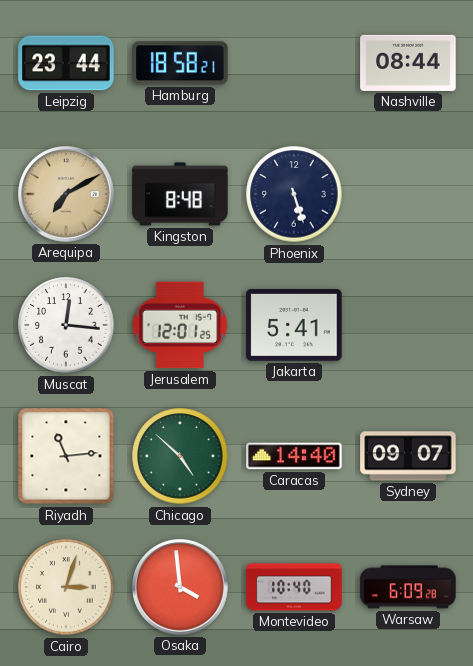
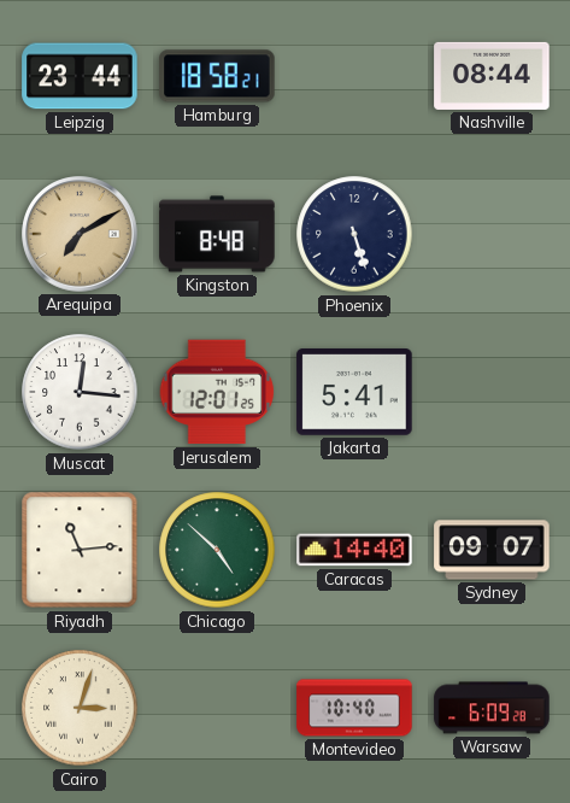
Osaka: 3:59 -> none
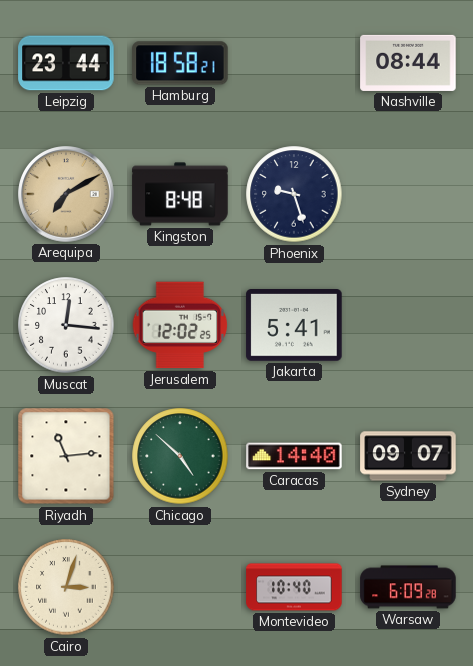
Phoenix: 5:27 -> 9:27
Jerusalem: 12:01 -> 12:02
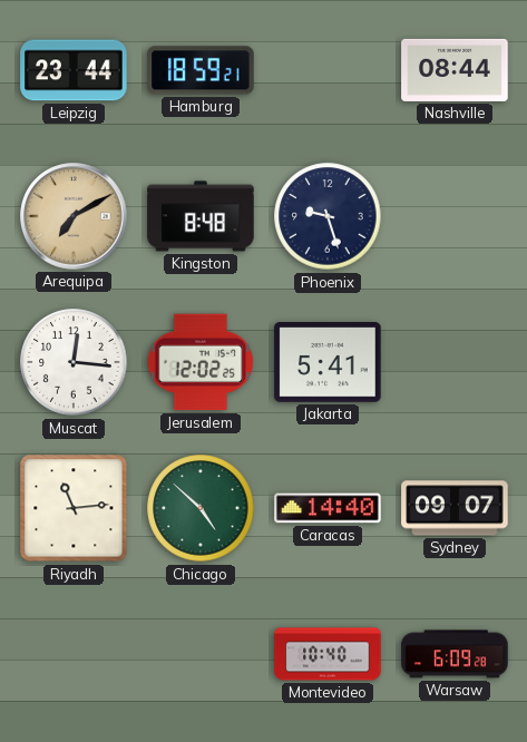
Hamburg: 18:58 -> 18:59
Cairo: 3:03 -> none
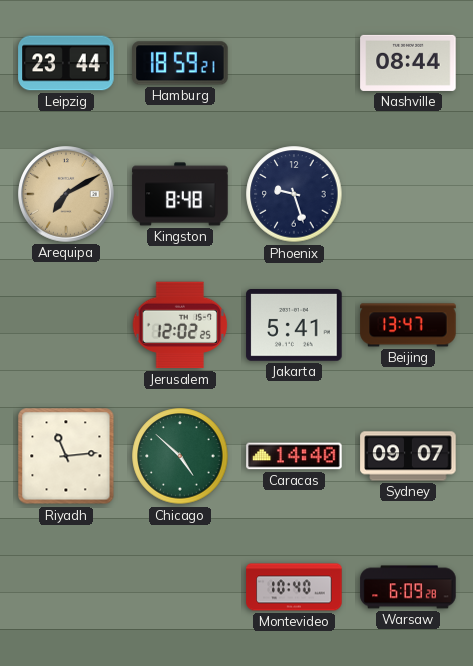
Muscat: 12:16 -> none
Beijing: none -> 13:47
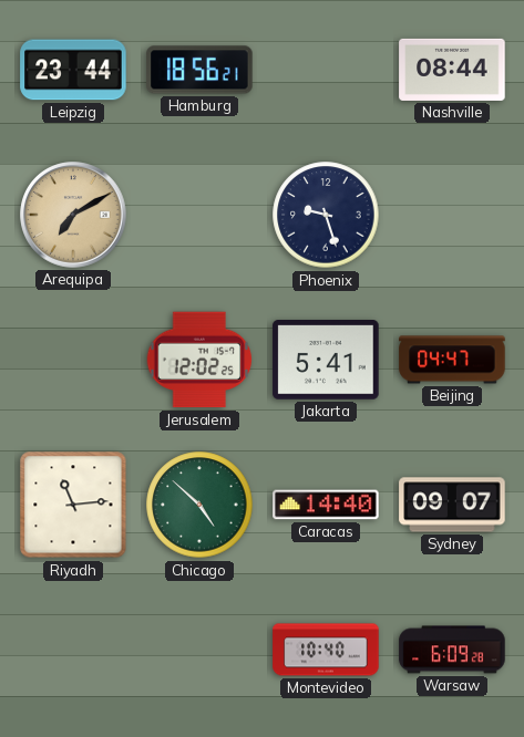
Hamburg: 18:59 -> 18:56
Kingston: 8:48 -> none
Beijing: 13:47 -> 04:47
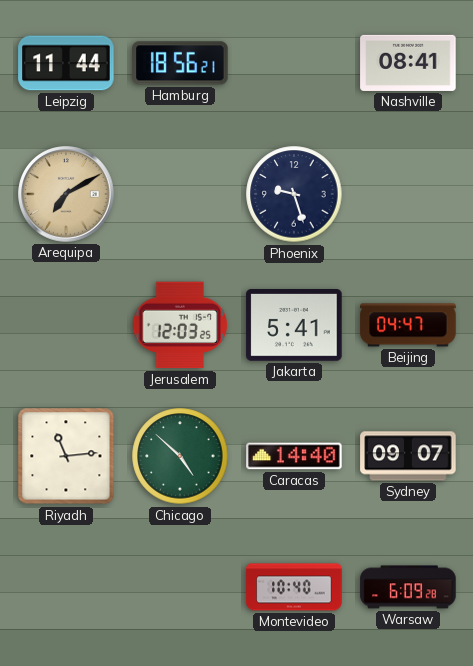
Leipzig: 23:44 -> 11:44
Nashville: 08:44 -> 08:41
Jerusalem: 12:02 -> 12:03
